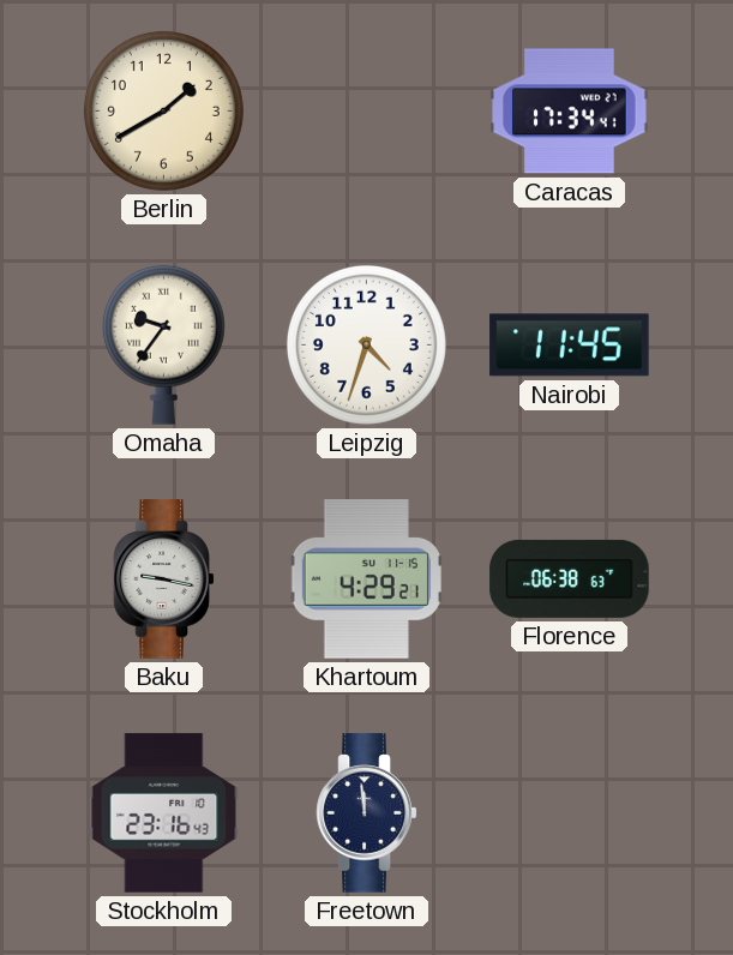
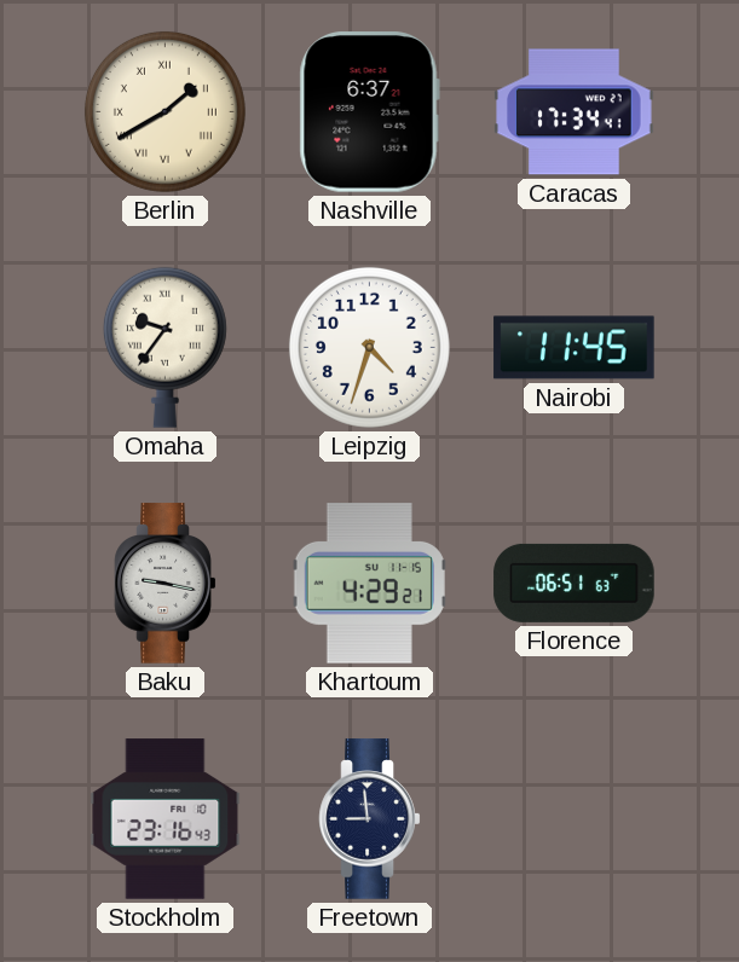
Berlin numerals: Arabic -> Roman
Nashville: none -> 6:37
Florence: 06:38 -> 06:51
Freetown: 11:59 -> 8:59
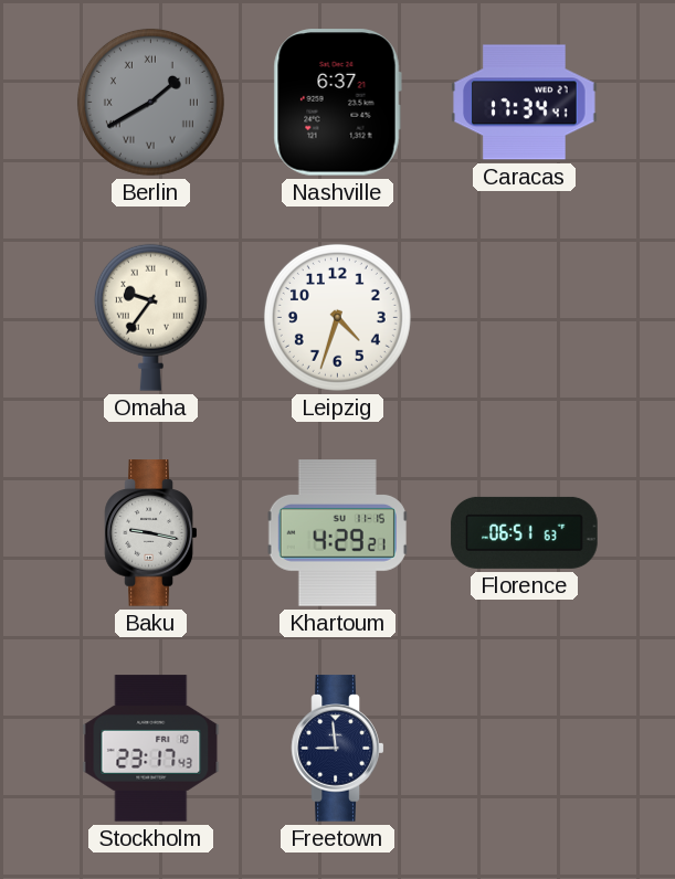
Berlin dial: cream -> grey
Nairobi: 11:45 -> none
Stockholm: 23:16 -> 23:17
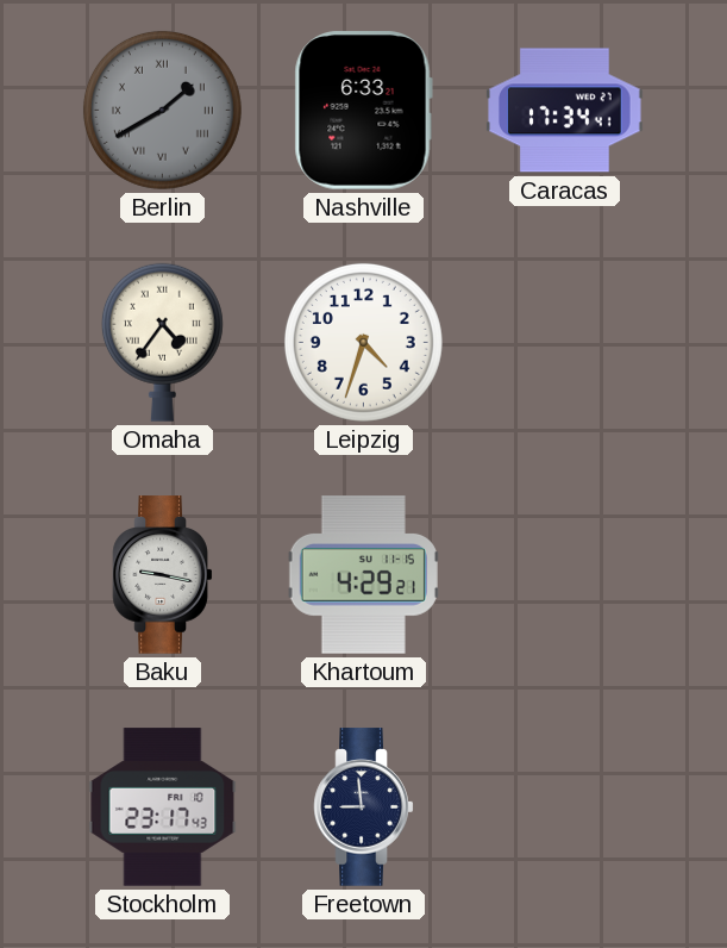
Nashville: 6:37 -> 6:33
Omaha: 9:36 -> 4:36
Florence: 06:51 -> none
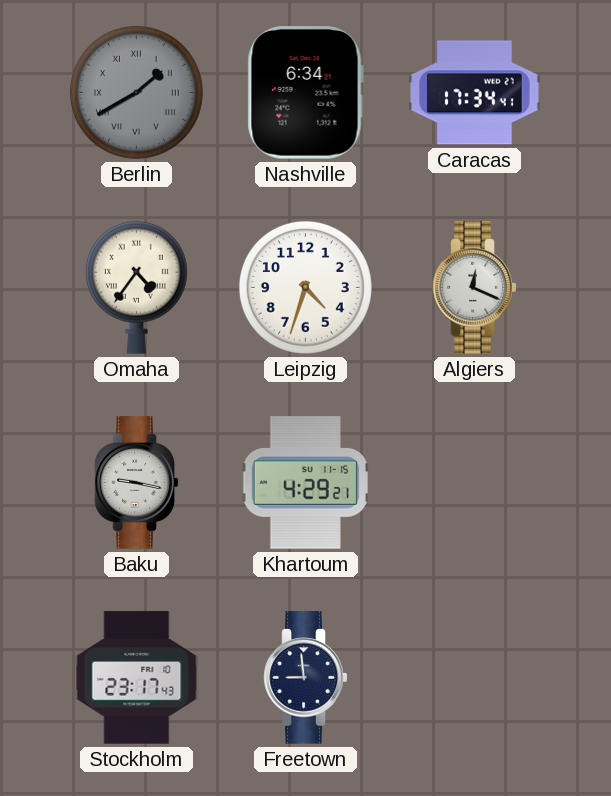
Nashville: 6:33 -> 6:34
Algiers: none -> 12:19
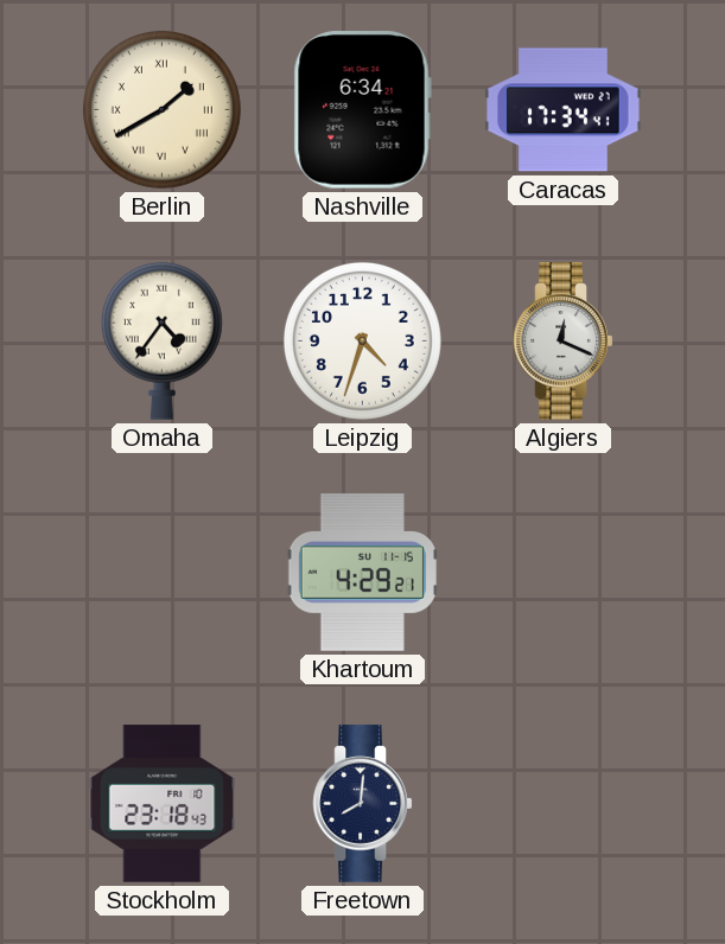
Berlin dial: grey -> cream
Baku: 9:17 -> none
Stockholm: 23:17 -> 23:18
Freetown: 8:59 -> 8:01
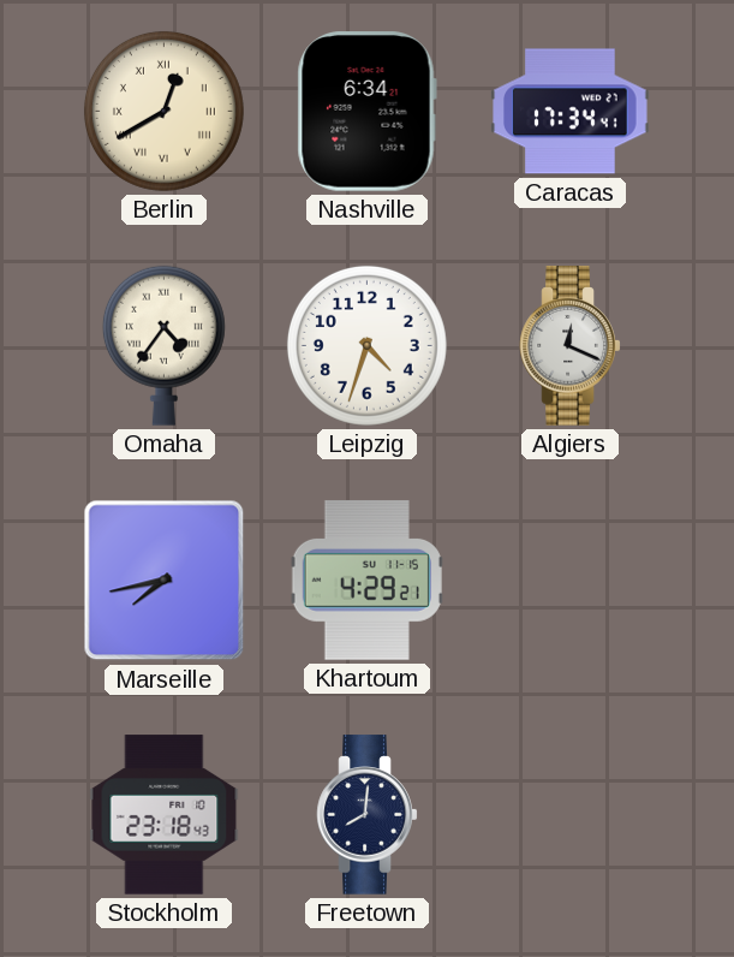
Berlin: 1:40 -> 12:40
Marseille: none -> 7:43
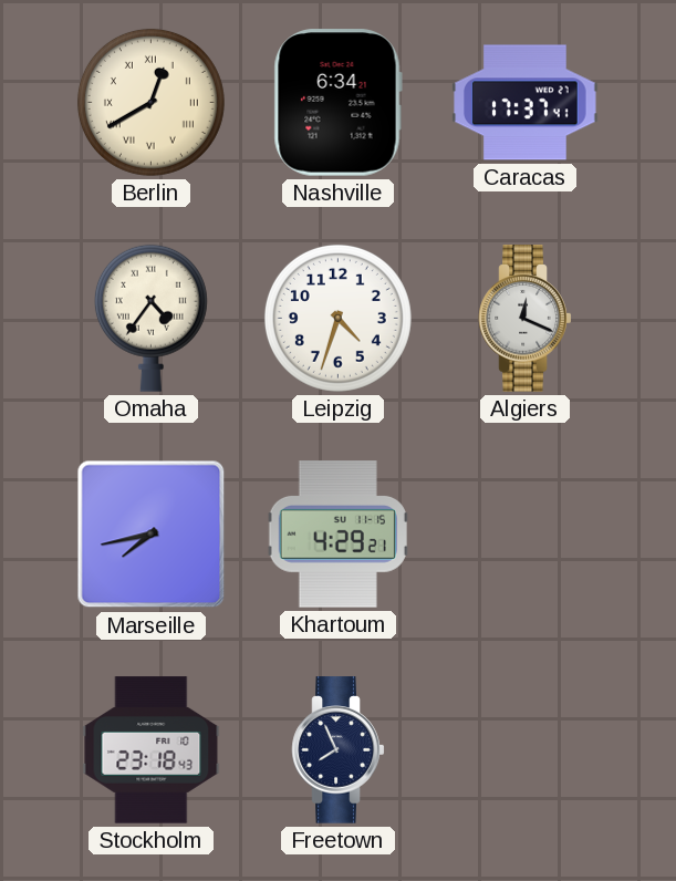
Caracas: 17:34 -> 17:37
Freetown: 8:01 -> 7:56
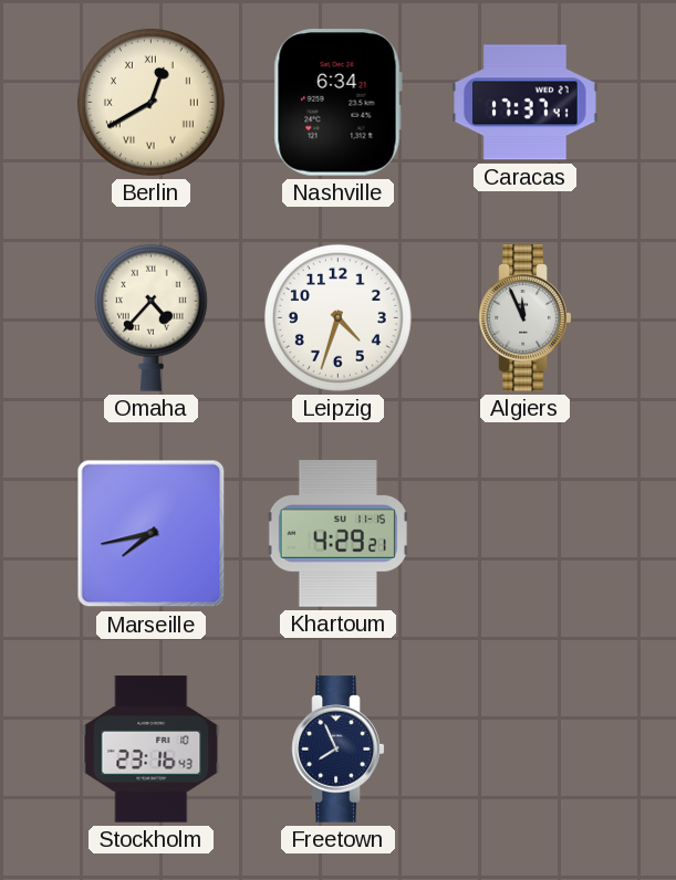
Omaha: 4:36 -> 4:37
Algiers: 12:19 -> 11:56
Stockholm: 23:18 -> 23:16
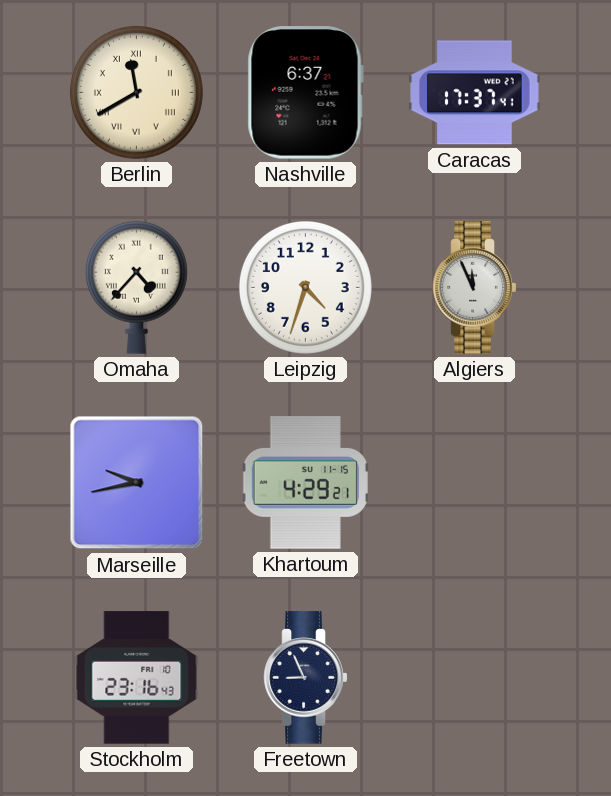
Berlin: 12:40 -> 11:40
Nashville: 6:34 -> 6:37
Marseille: 7:43 -> 9:43
Freetown: 7:56 -> 8:56
